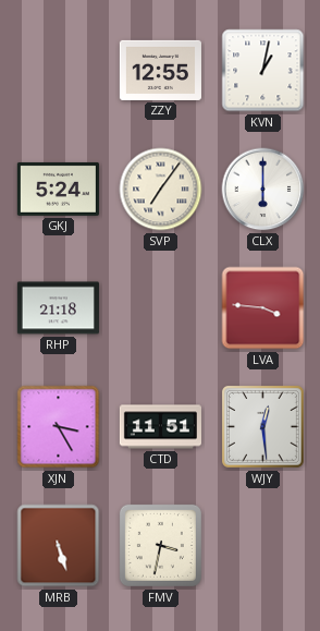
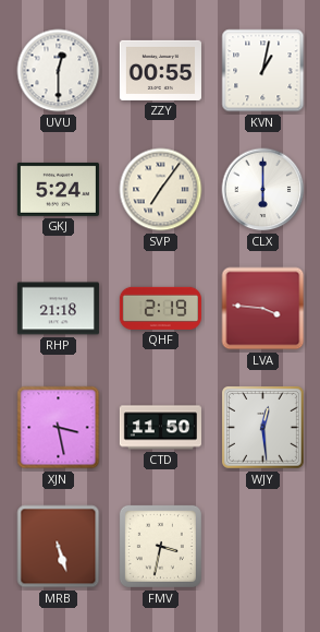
UVU: none -> 12:30
ZZY: 12:55 -> 00:55
QHF: none -> 2:19
XJN: 3:25 -> 3:28
CTD: 11:51 -> 11:50
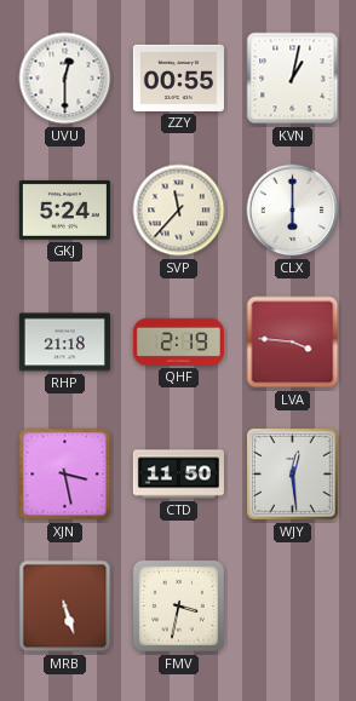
SVP: 7:06 -> 11:37
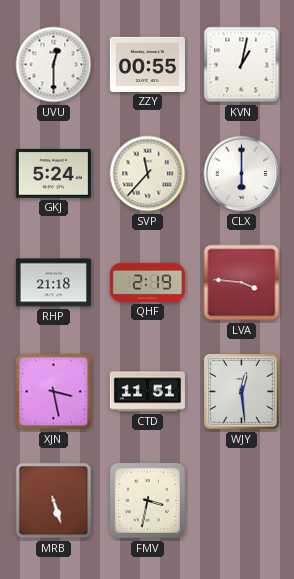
CTD: 11:50 -> 11:51
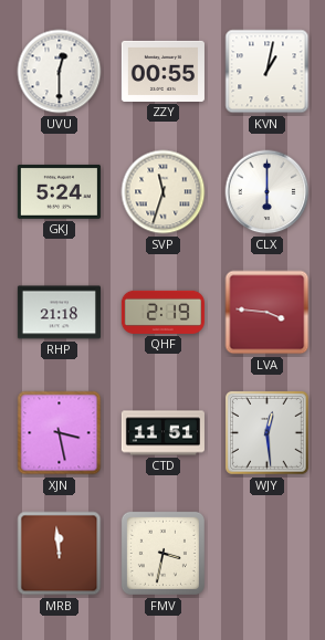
SVP: 11:37 -> 11:33
MRB: 5:27 -> 11:59
